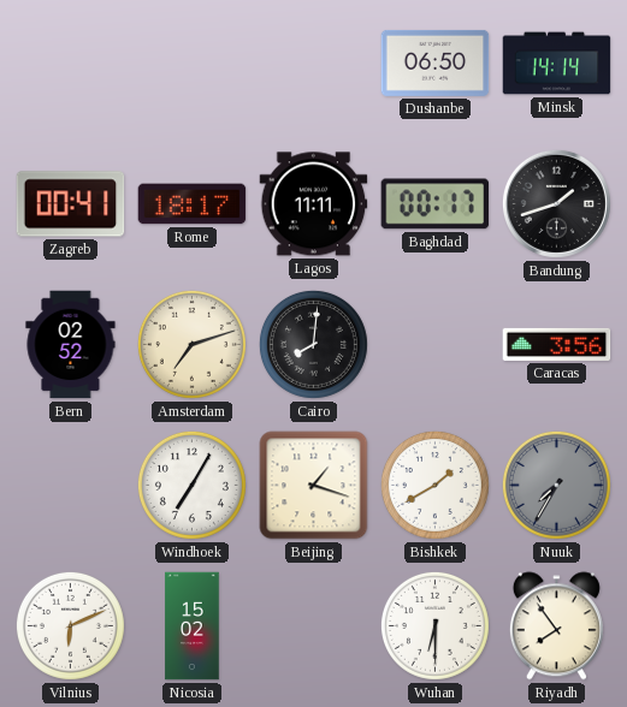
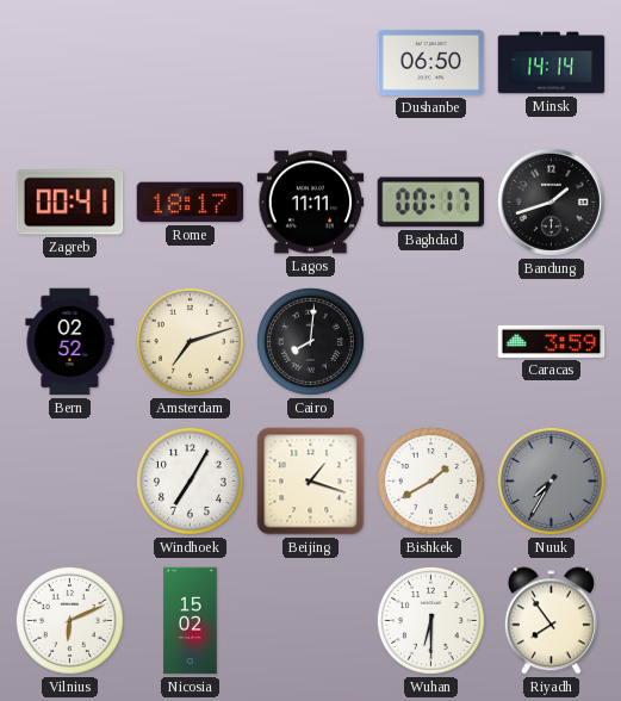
Caracas: 3:56 -> 3:59
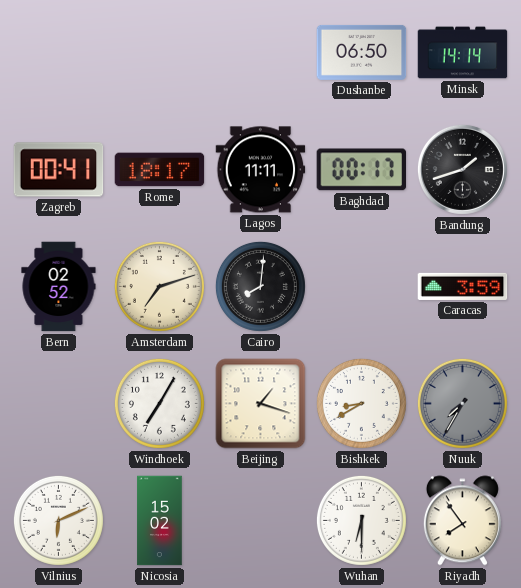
Bishkek: 1:40 -> 8:40
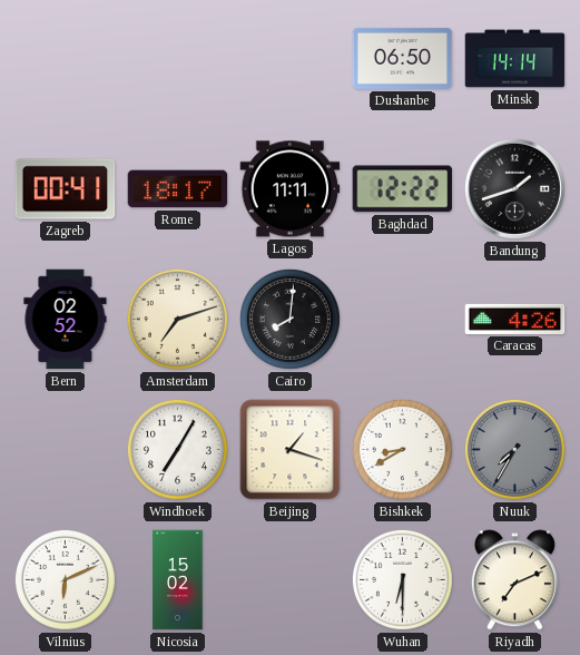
Baghdad: 00:17 -> 12:22
Caracas: 3:59 -> 4:26
Riyadh: 7:54 -> 7:11
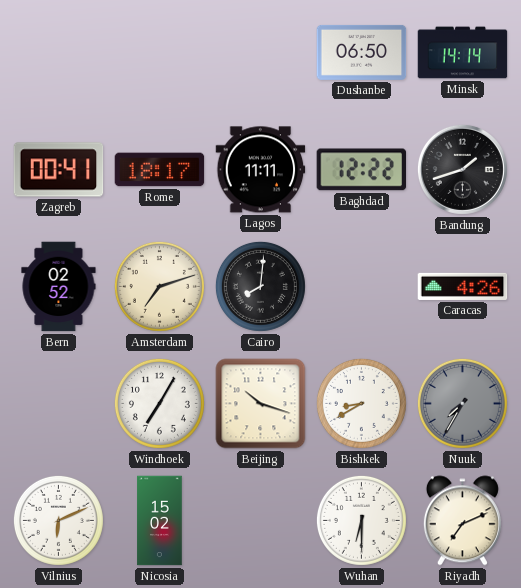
Beijing: 1:18 -> 10:18
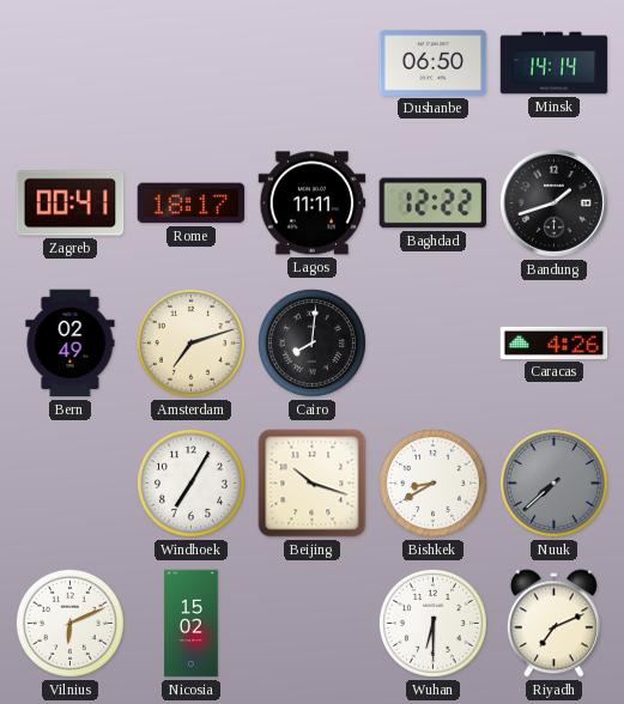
Bern: 02:52 -> 02:49
Nuuk: 7:35 -> 7:38
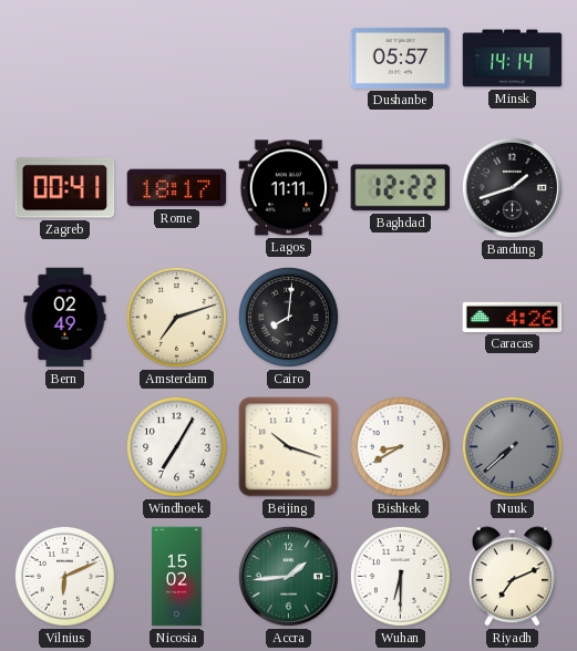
Dushanbe: 06:50 -> 05:57
Accra: none -> 1:44
